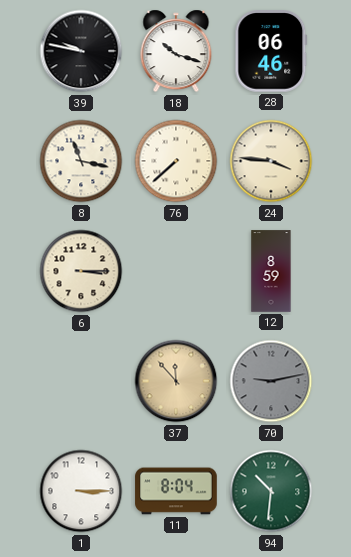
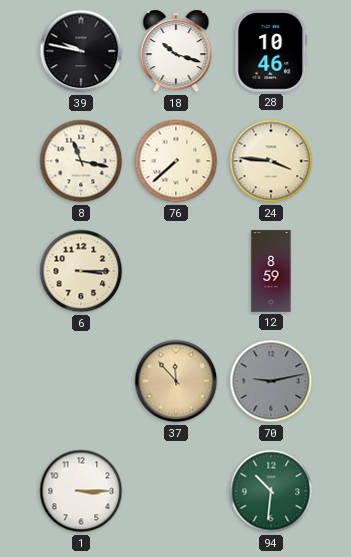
28: 06:46 -> 10:46
11: 8:04 -> none
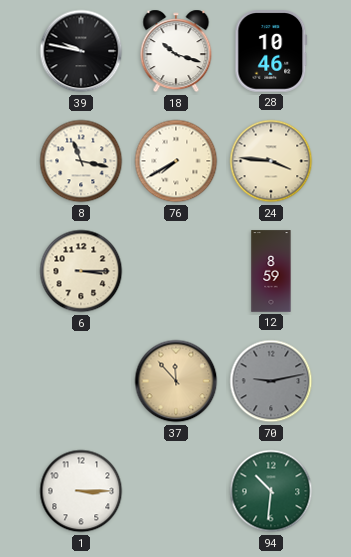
76: 7:38 -> 7:40
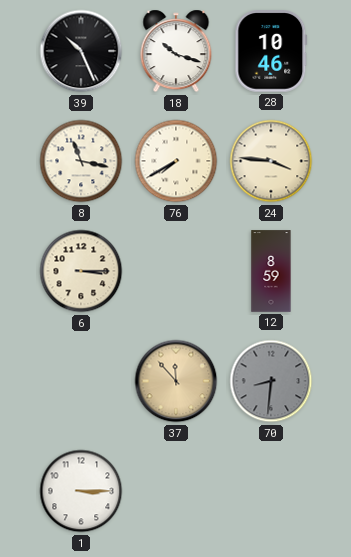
39: 9:47 -> 10:26
70: 9:13 -> 8:31
94: 10:31 -> none
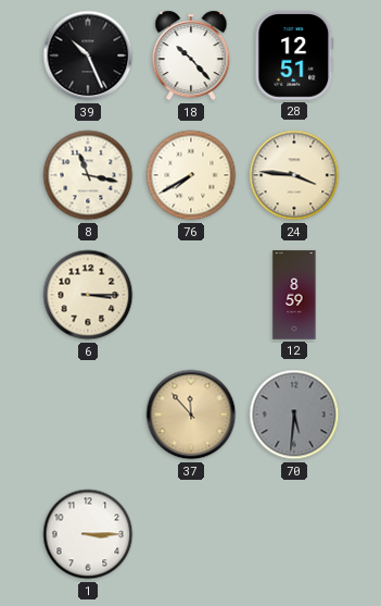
18: 10:18 -> 10:23
28: 10:46 -> 12:51
70: 8:31 -> 5:31
